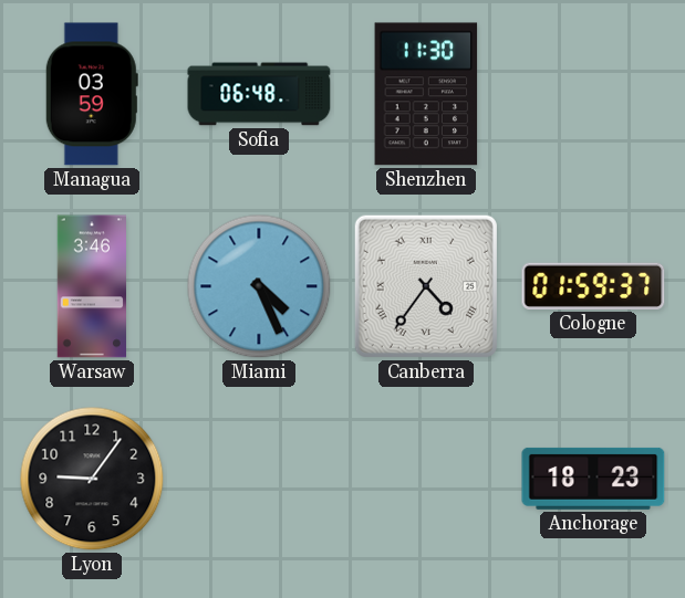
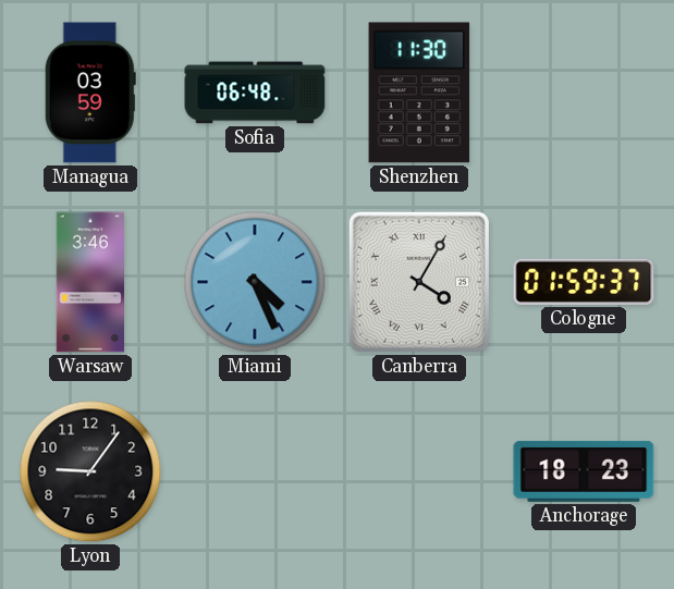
Canberra: 4:36 -> 4:05
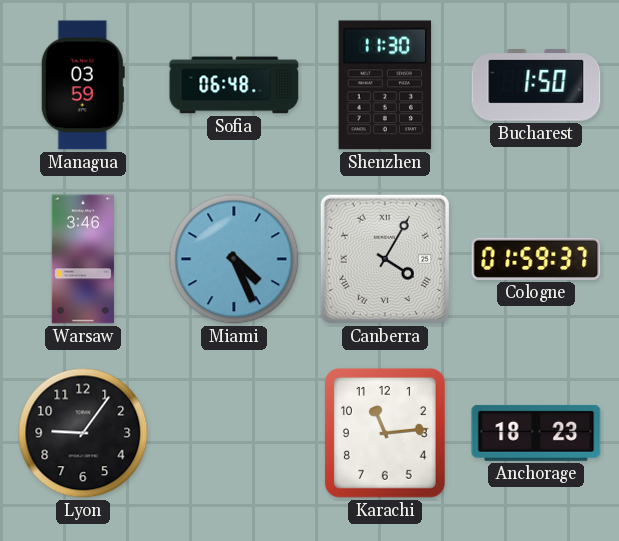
Bucharest: none -> 1:50
Karachi: none -> 11:14
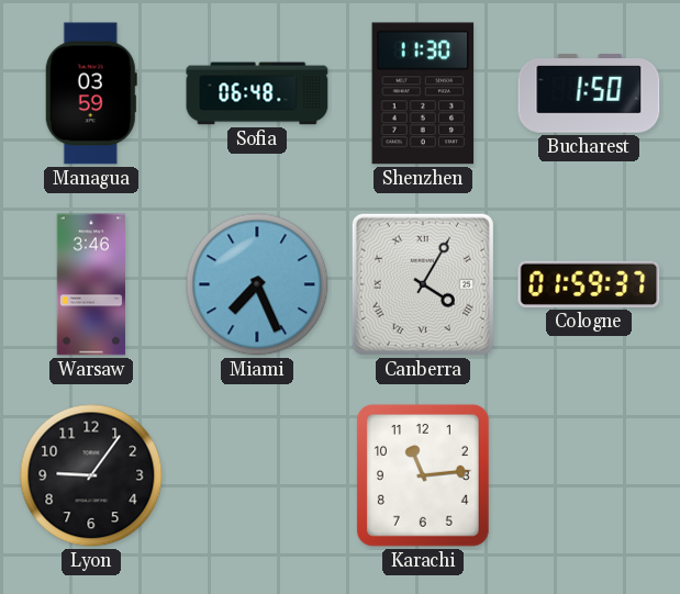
Miami: 4:26 -> 7:26
Anchorage: 18:23 -> none
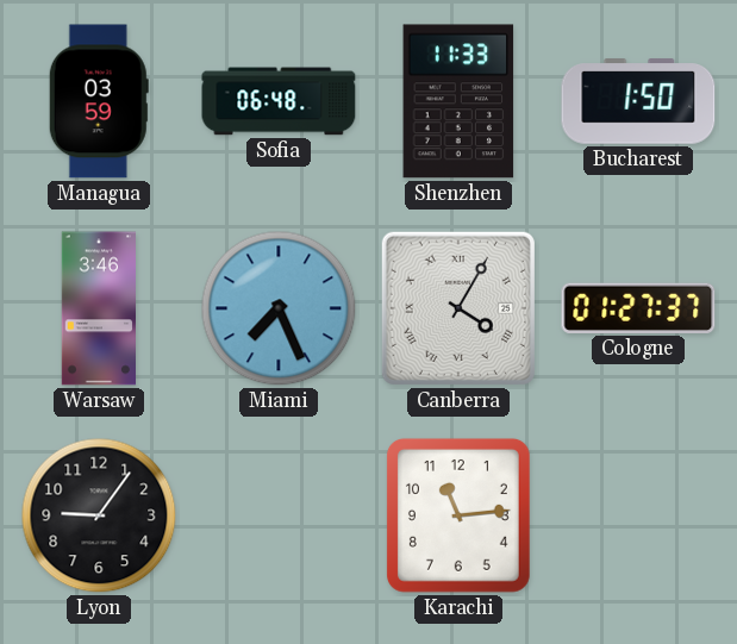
Shenzhen: 11:30 -> 11:33
Cologne: 01:59 -> 01:27
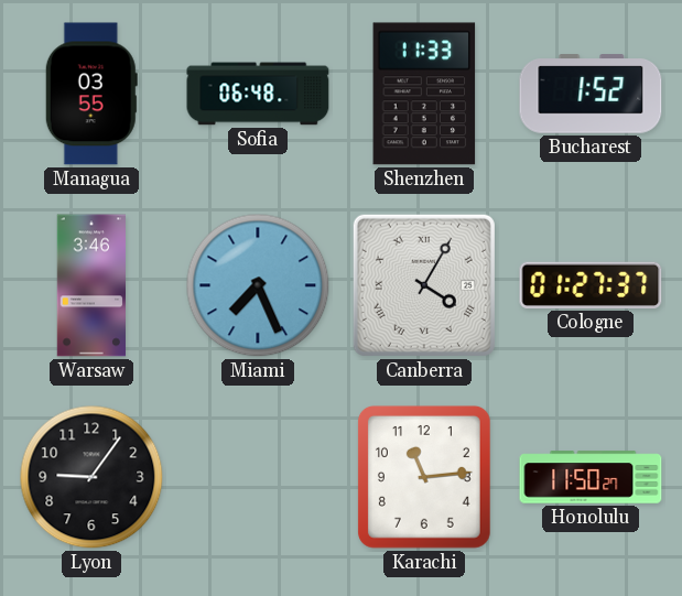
Managua: 03:59 -> 03:55
Bucharest: 1:50 -> 1:52
Honolulu: none -> 11:50
